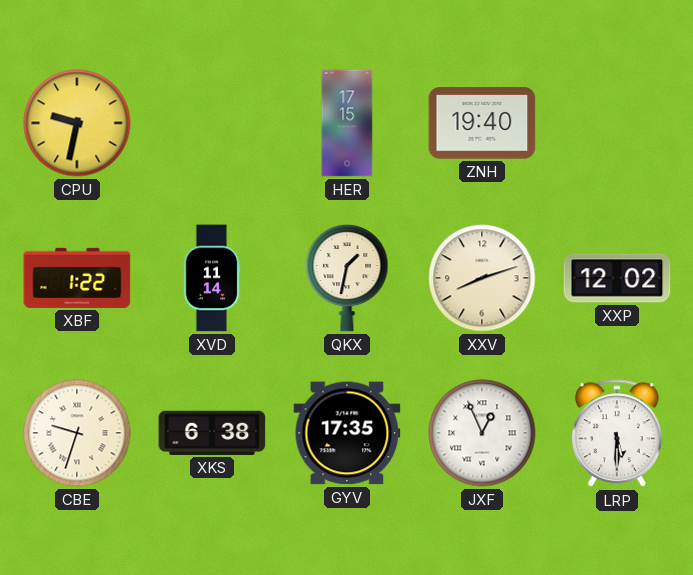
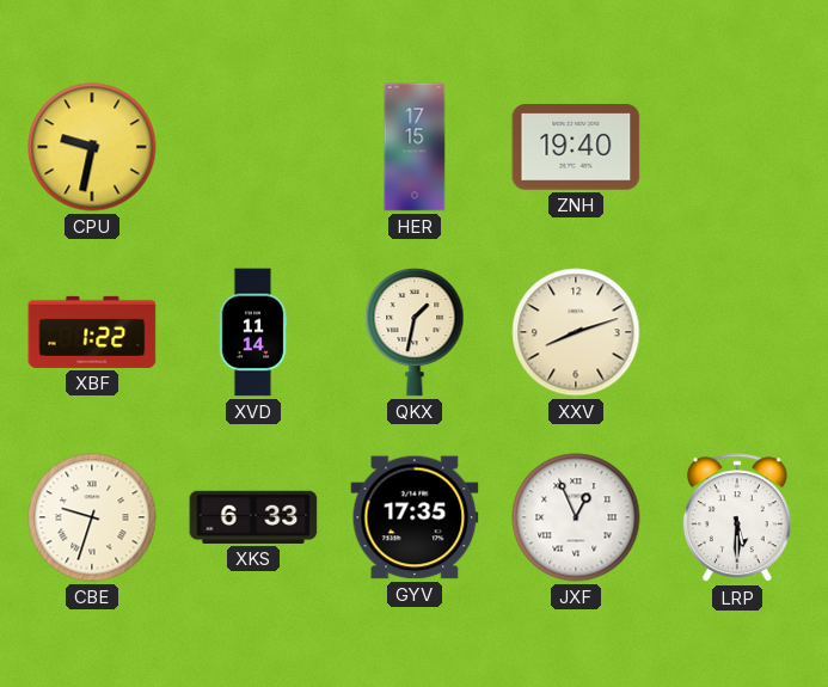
XXP: 12:02 -> none
XKS: 6:38 -> 6:33
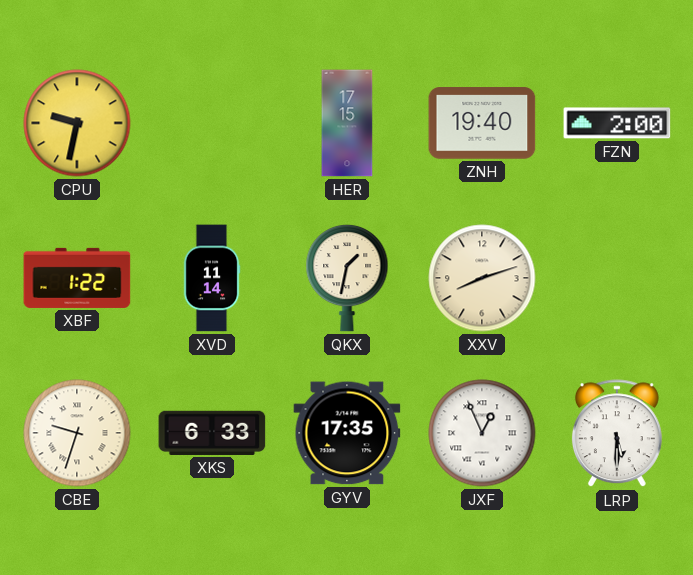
FZN: none -> 2:00
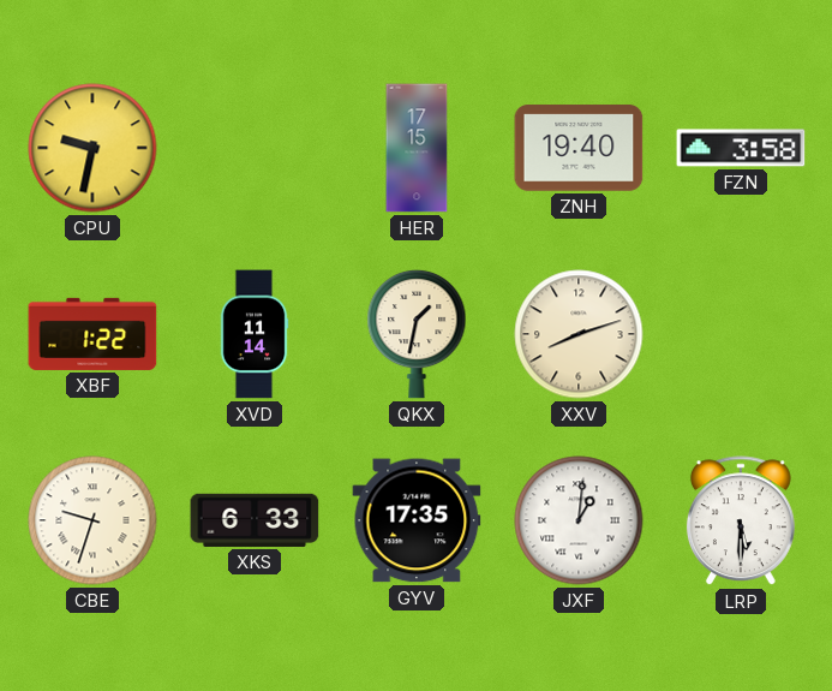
FZN: 2:00 -> 3:58
JXF: 12:56 -> 1:01
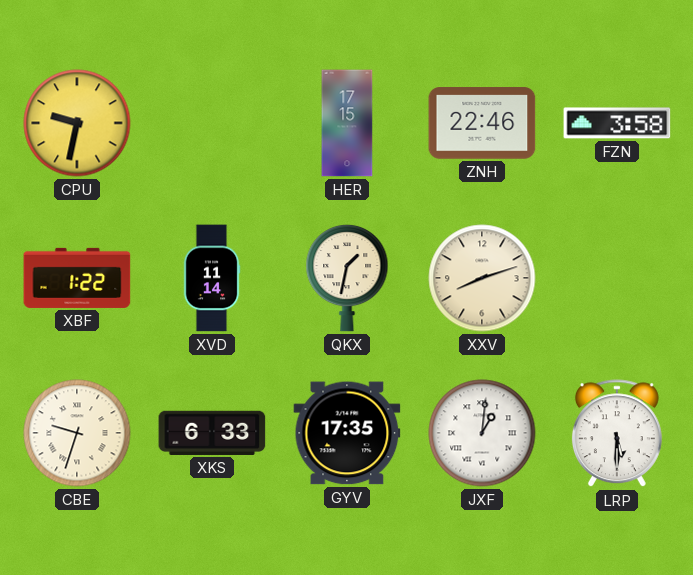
ZNH: 19:40 -> 22:46
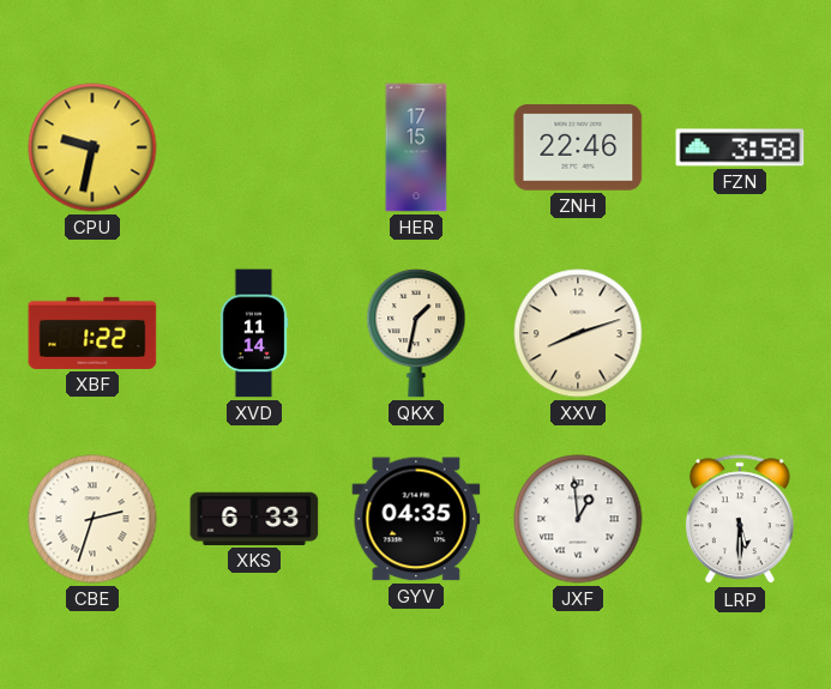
CBE: 9:33 -> 2:33
GYV: 17:35 -> 04:35
JXF: 1:01 -> 12:59
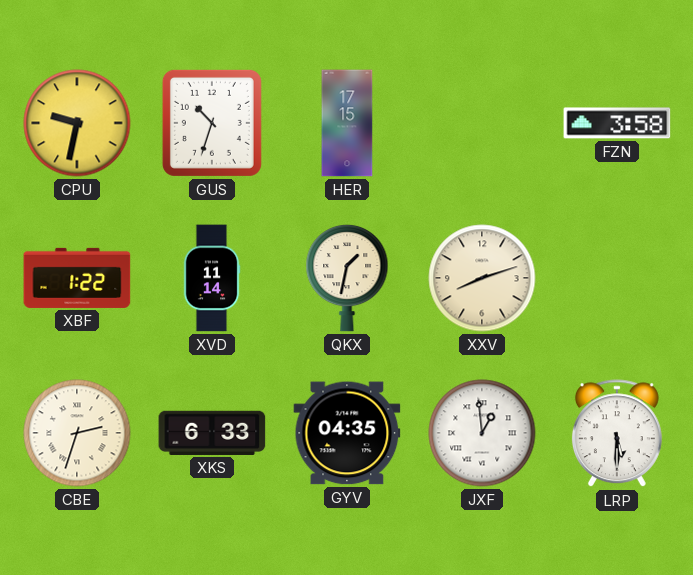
GUS: none -> 10:33
ZNH: 22:46 -> none
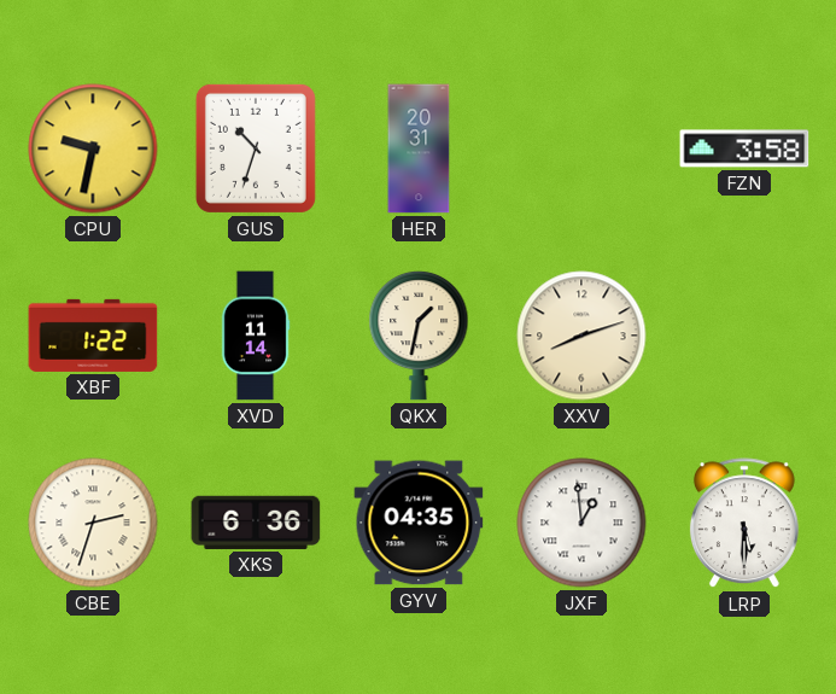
HER: 17:15 -> 20:31
XKS: 6:33 -> 6:36
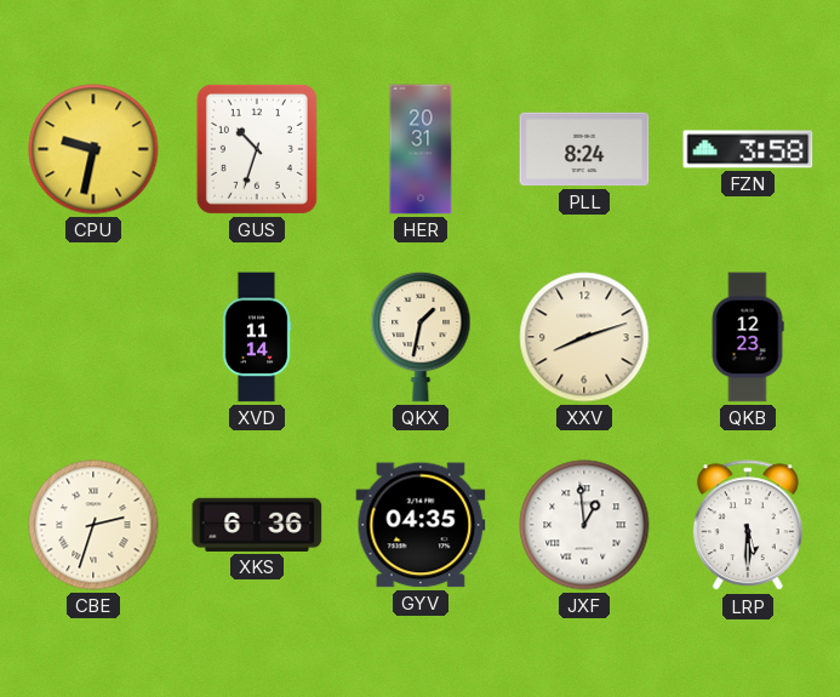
PLL: none -> 8:24
XBF: 1:22 -> none
QKB: none -> 12:23
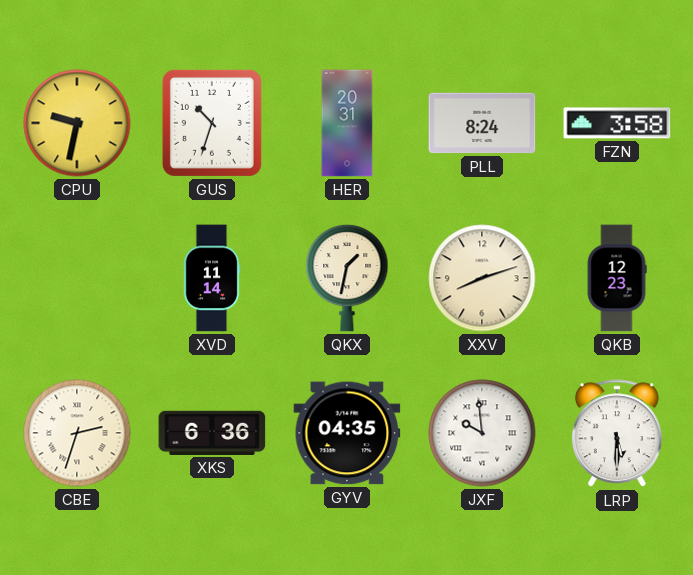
JXF: 12:59 -> 9:59
